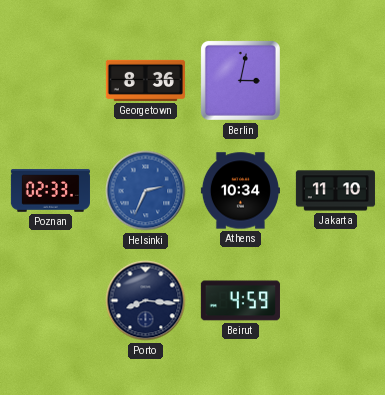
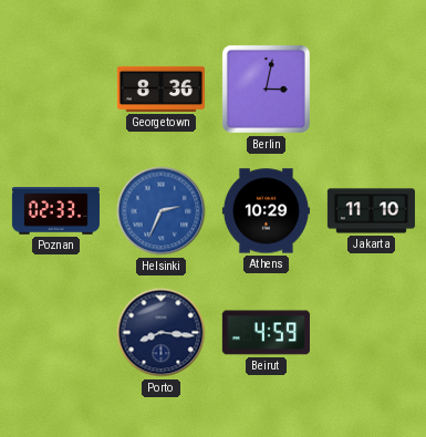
Athens: 10:34 -> 10:29
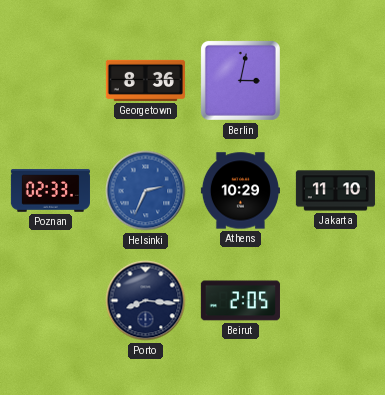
Beirut: 4:59 -> 2:05
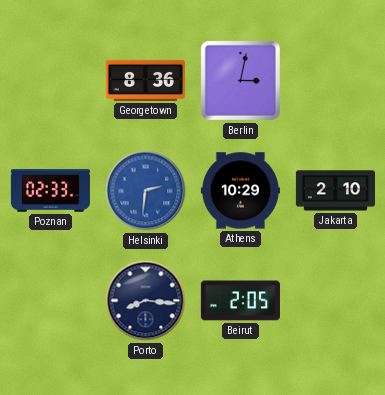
Helsinki: 2:34 -> 2:31
Jakarta: 11:10 -> 2:10
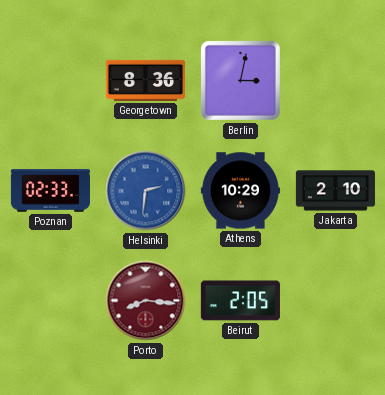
Porto dial: navy -> burgundy
